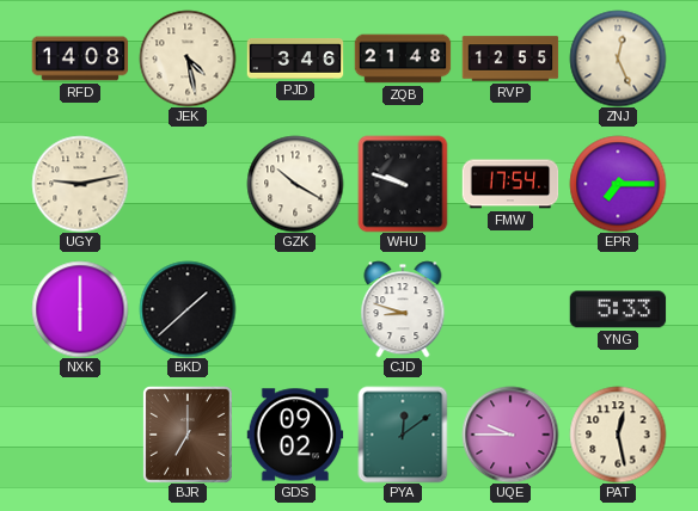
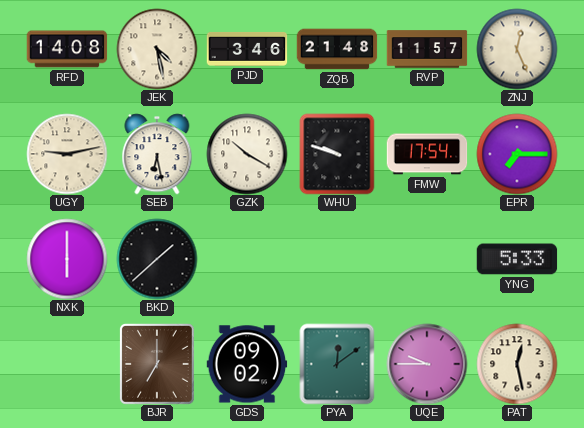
RVP: 12:55 -> 11:57
SEB: none -> 6:28
CJD: 8:48 -> none
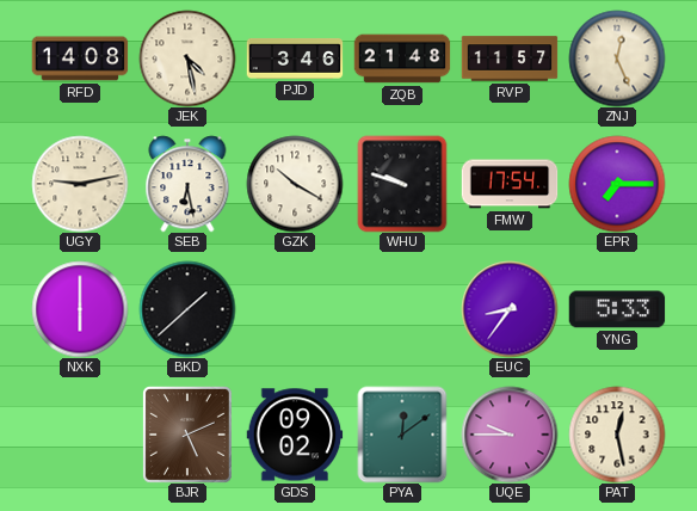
EUC: none -> 8:36
BJR: 7:00 -> 5:11
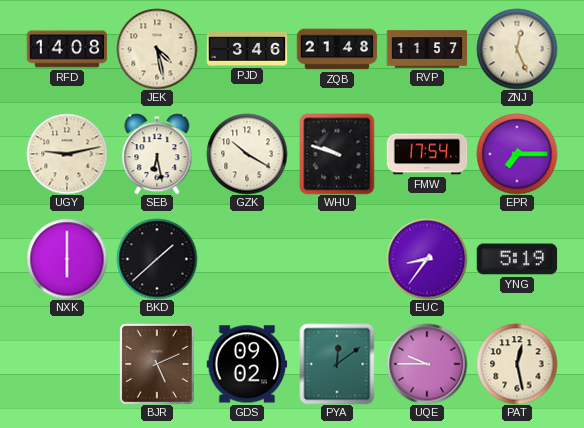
YNG: 5:33 -> 5:19
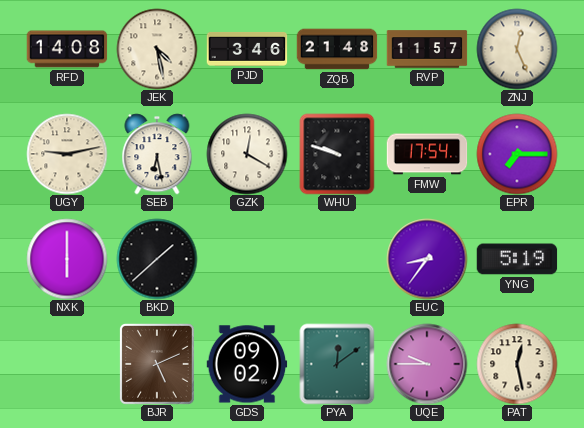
GZK: 10:20 -> 12:20
